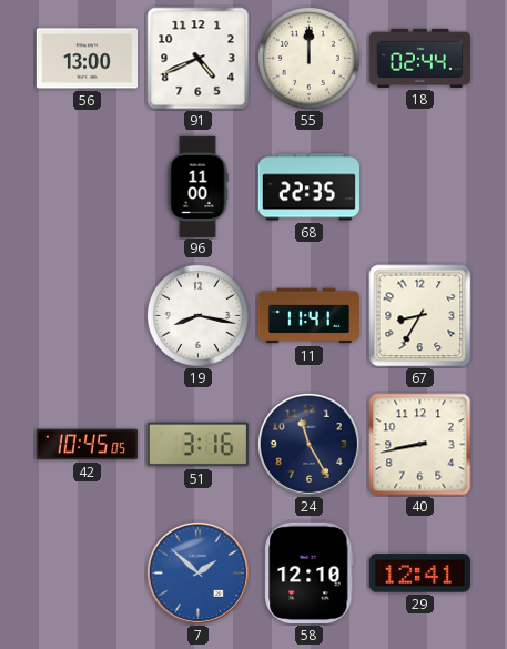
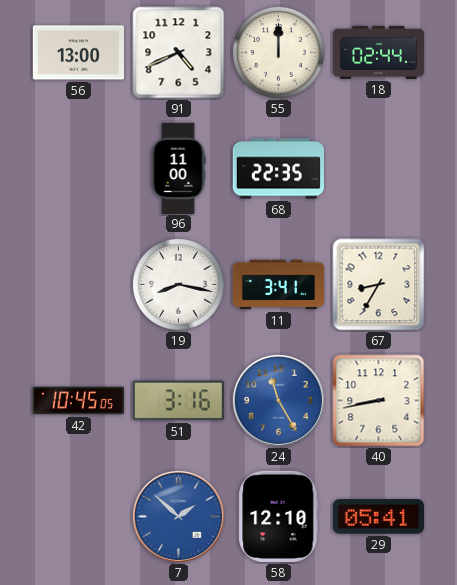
11: 11:41 -> 3:41
24 dial: navy -> blue
29: 12:41 -> 05:41
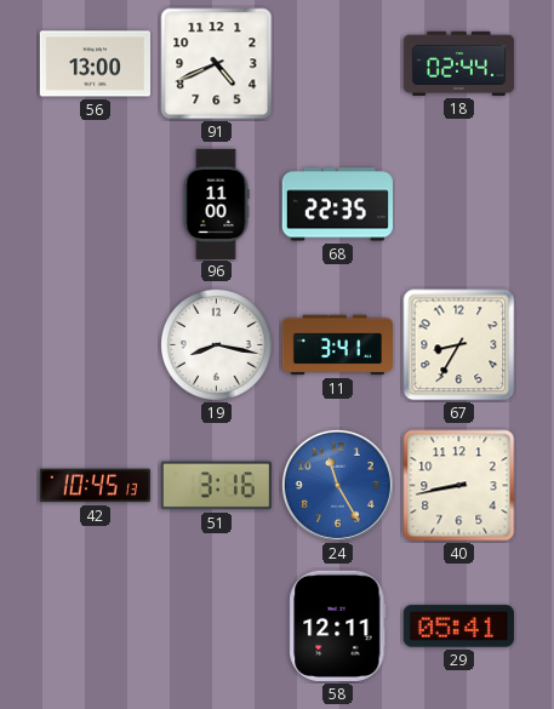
55: 12:00 -> none
42: 10:45:05 -> 10:45:13
7: 1:52 -> none
58: 12:10 -> 12:11
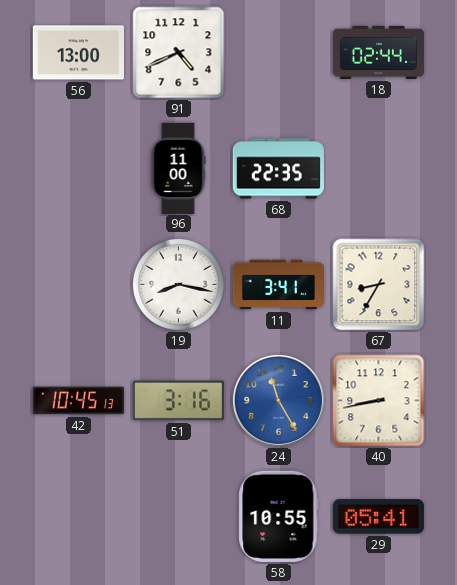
58: 12:11 -> 10:55
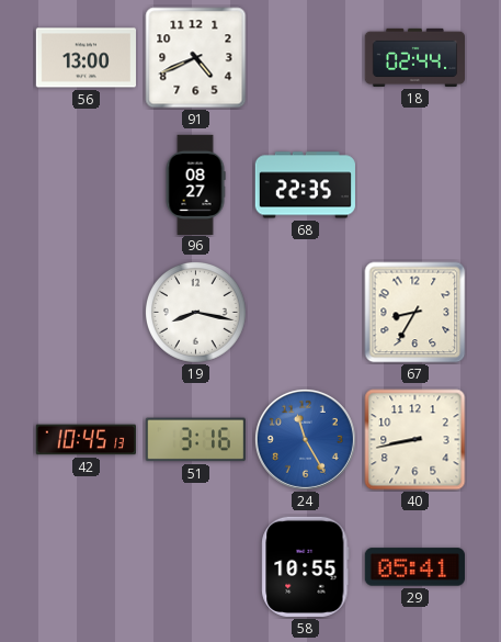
96: 11:00 -> 08:27
11: 3:41 -> none
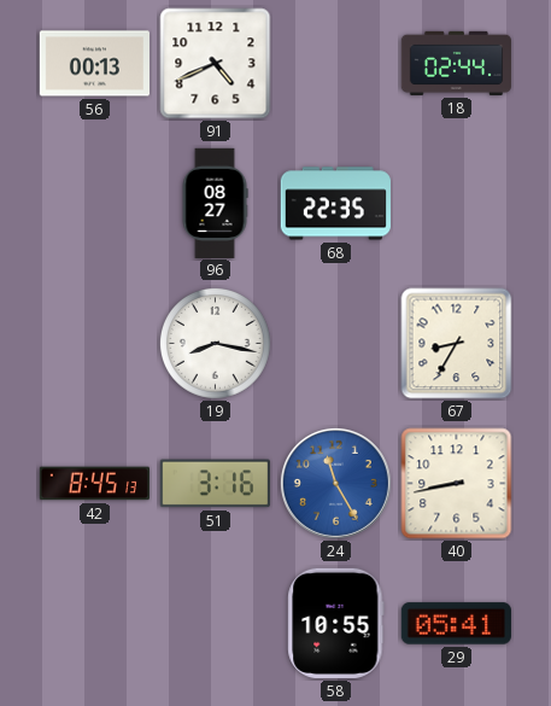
56: 13:00 -> 00:13
42: 10:45 -> 8:45
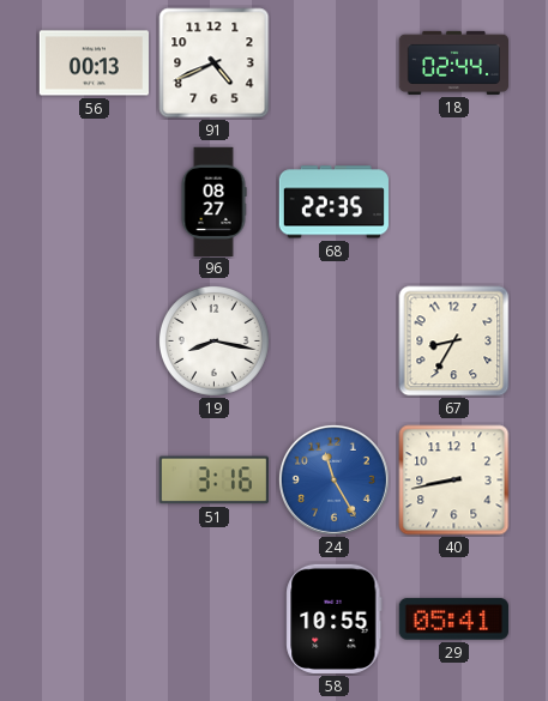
42: 8:45 -> none
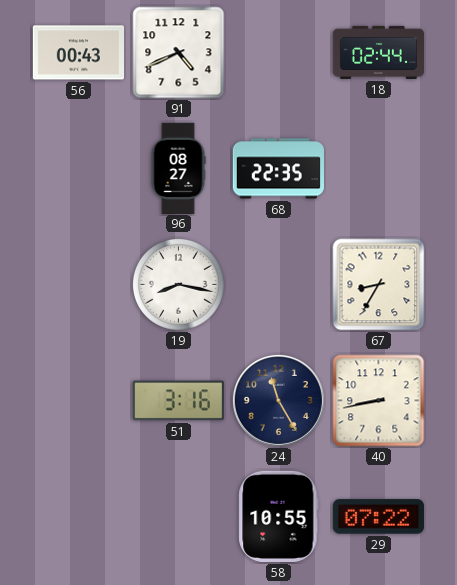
56: 00:13 -> 00:43
24 dial: blue -> navy
29: 05:41 -> 07:22
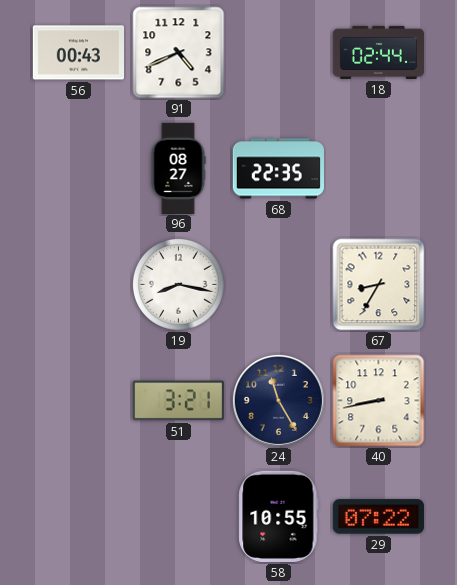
51: 3:16 -> 3:21
